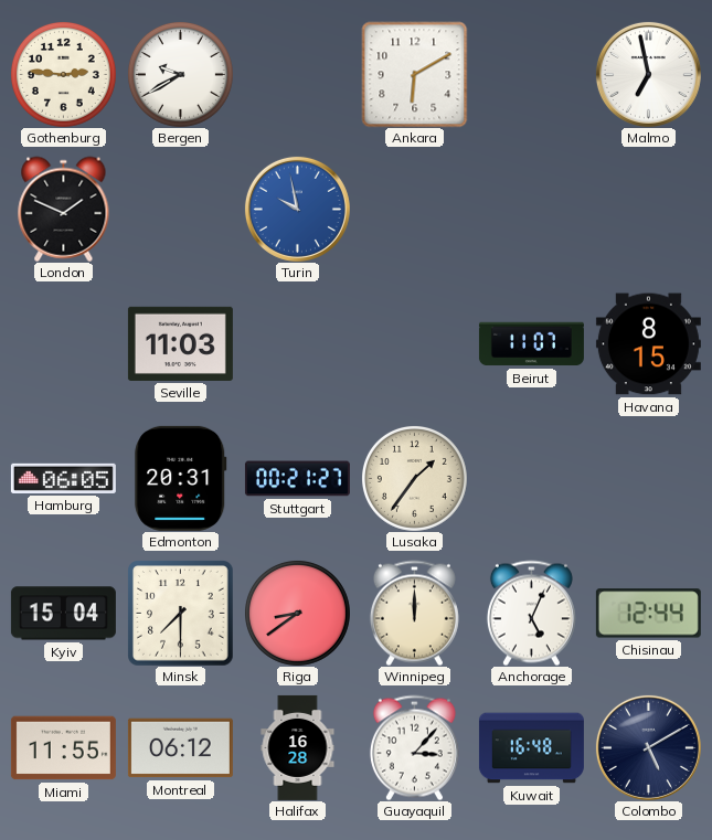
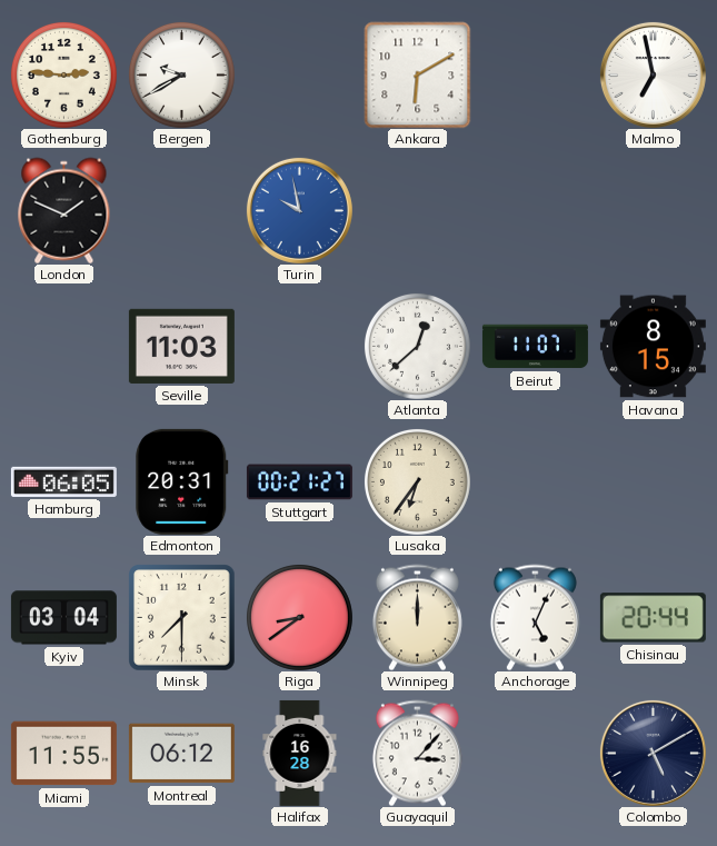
Atlanta: none -> 12:38
Lusaka: 1:36 -> 6:36
Kyiv: 15:04 -> 03:04
Chisinau: 12:44 -> 20:44
Kuwait: 16:48 -> none
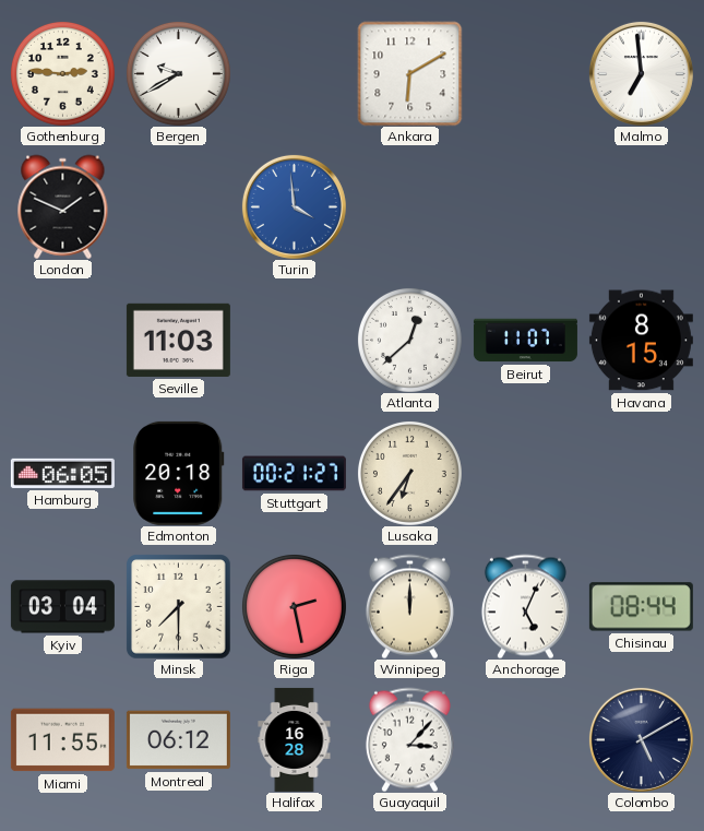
Malmo: 6:58 -> 6:59
Turin: 9:58 -> 3:59
Edmonton: 20:31 -> 20:18
Riga: 8:39 -> 2:28
Chisinau: 20:44 -> 08:44
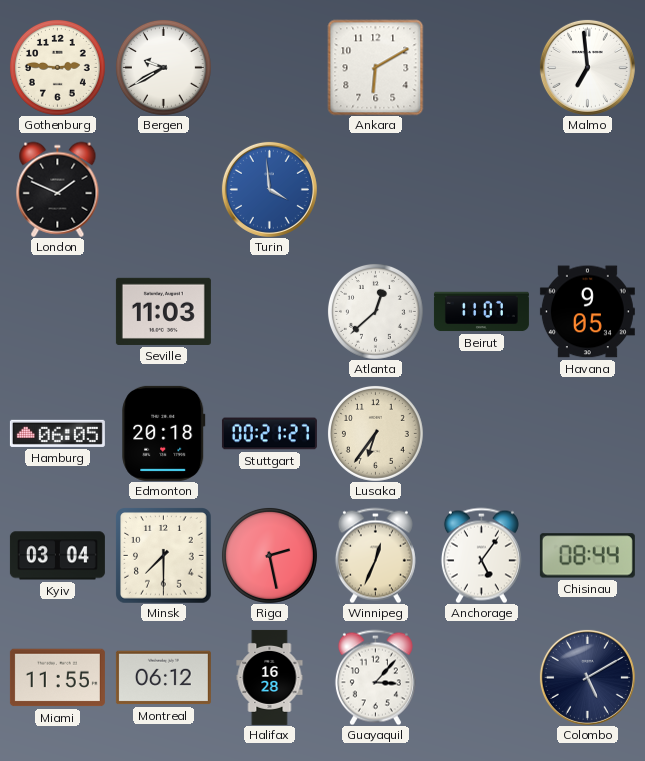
Havana: 8:15 -> 9:05
Winnipeg: 12:00 -> 12:34
Anchorage: 5:04 -> 5:06
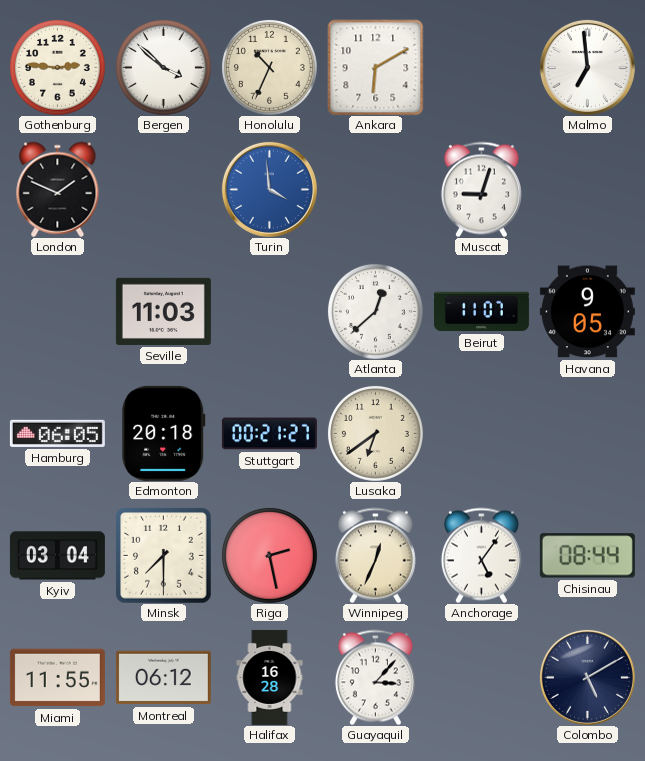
Bergen: 9:40 -> 3:52
Honolulu: none -> 10:34
Muscat: none -> 9:03
Lusaka: 6:36 -> 6:39
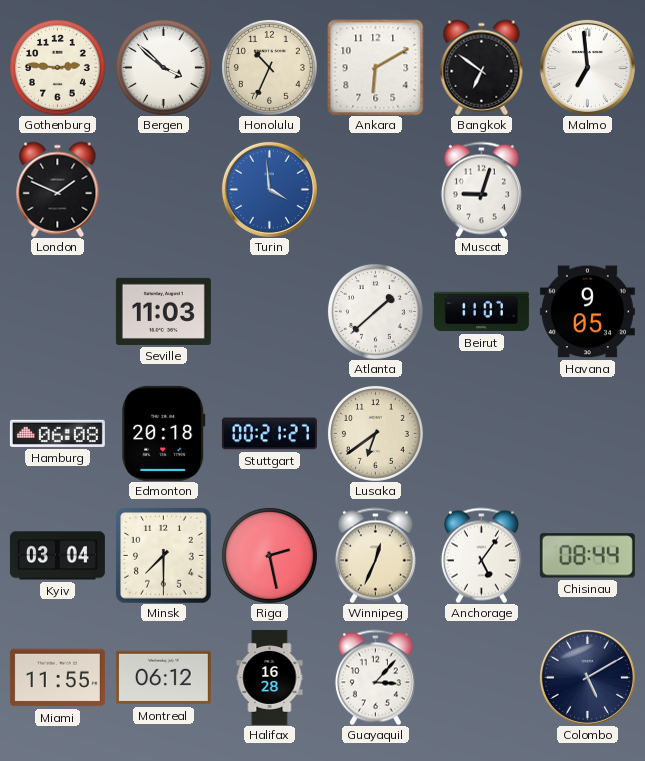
Bangkok: none -> 6:51
Atlanta: 12:38 -> 1:38
Hamburg: 06:05 -> 06:08
